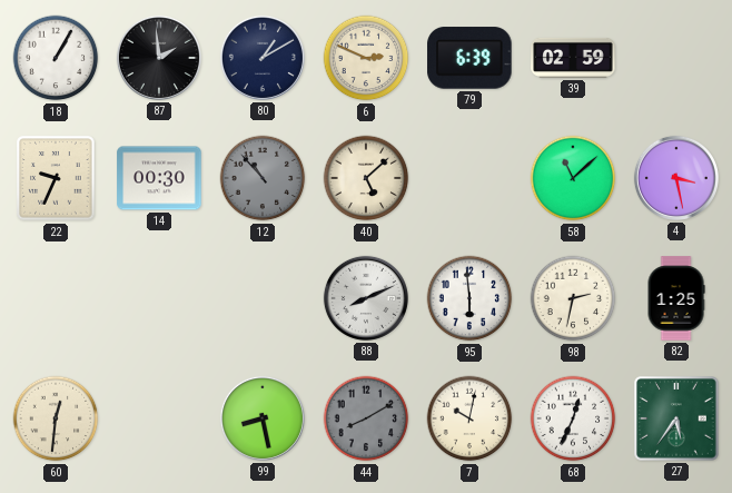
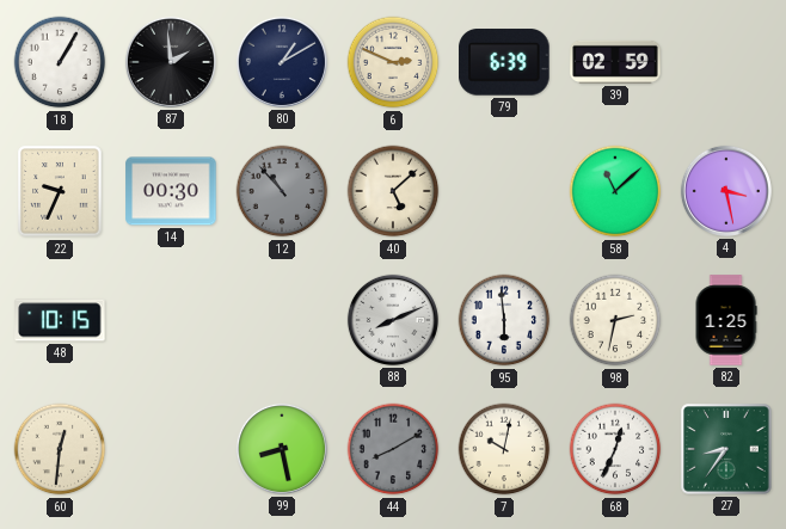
48: none -> 10:15
27: 5:36 -> 8:36
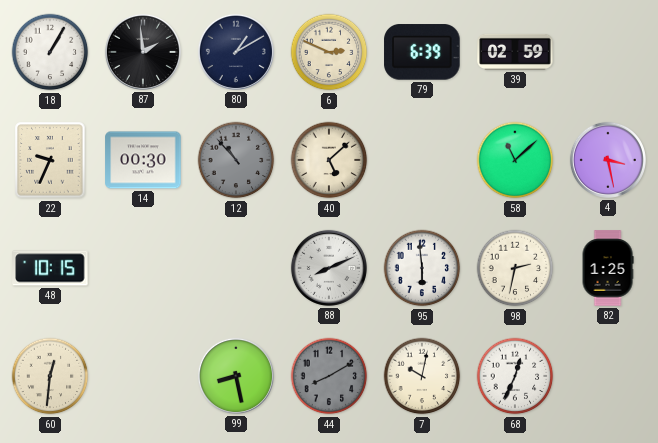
27: 8:36 -> none
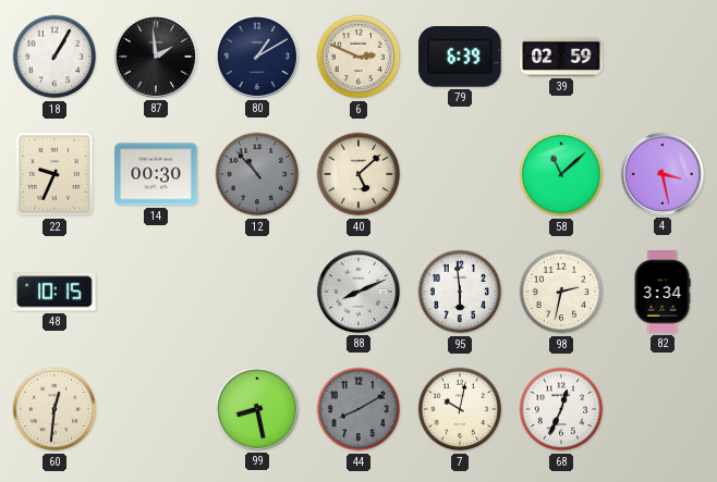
82: 1:25 -> 3:34
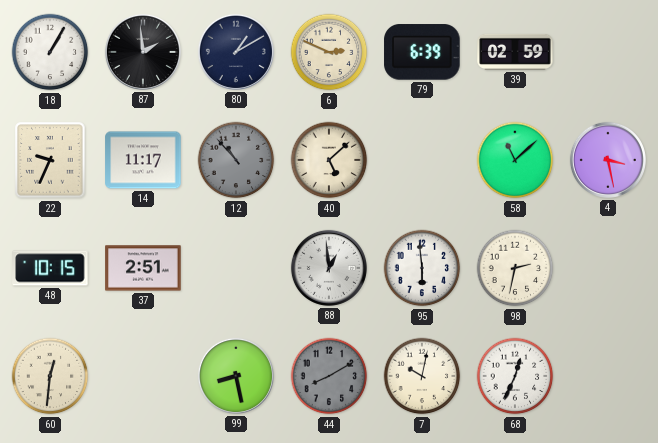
14: 00:30 -> 11:17
37: none -> 2:51
88: 8:11 -> 12:59
82: 3:34 -> none
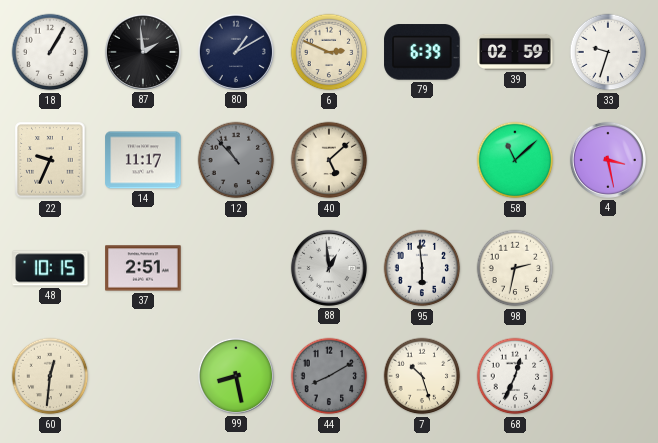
33: none -> 9:33
7: 10:02 -> 10:27
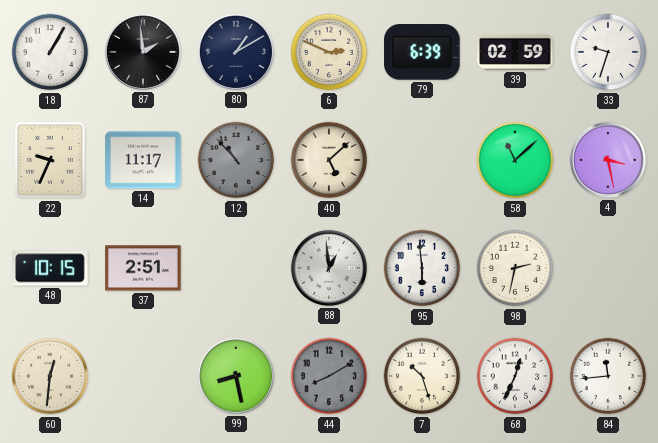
84: none -> 11:44
